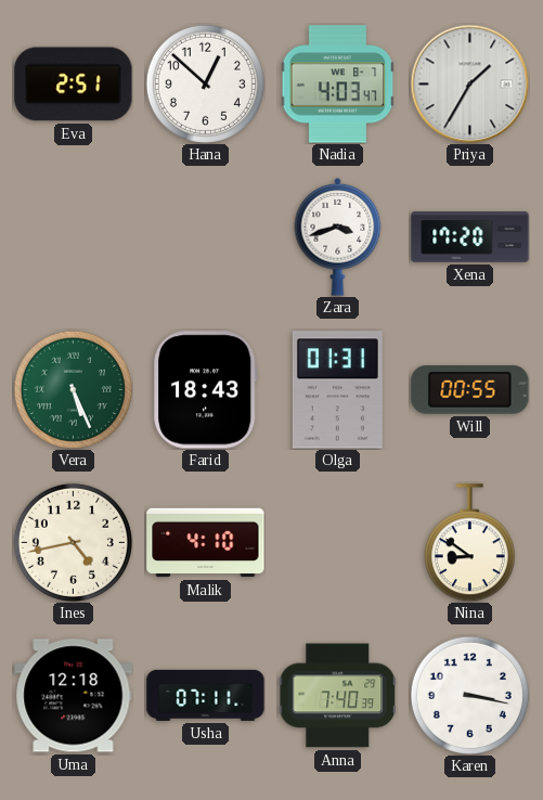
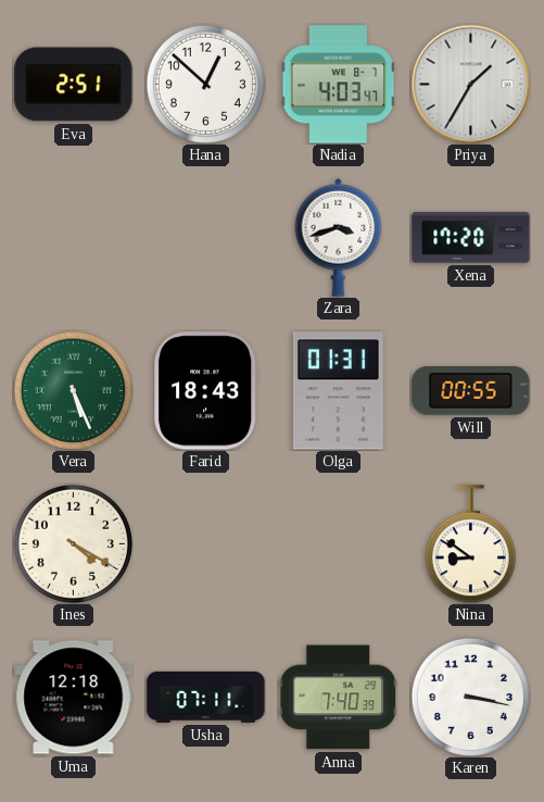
Ines: 4:43 -> 4:20
Malik: 4:10 -> none
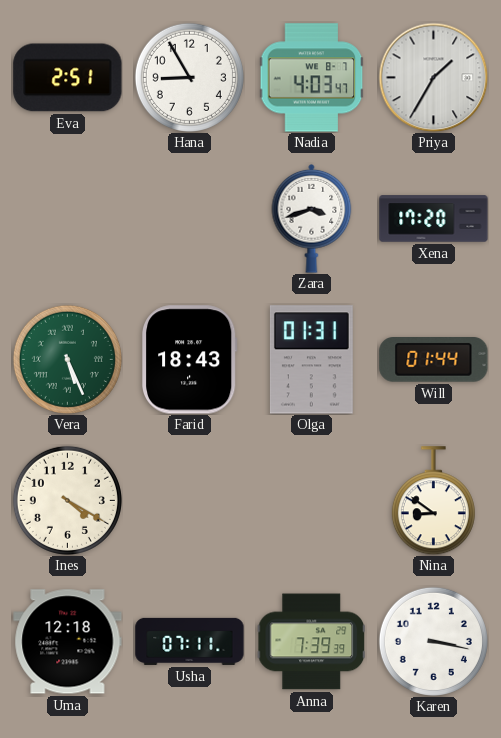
Hana: 12:52 -> 8:55
Will: 00:55 -> 01:44
Anna: 7:40 -> 7:39
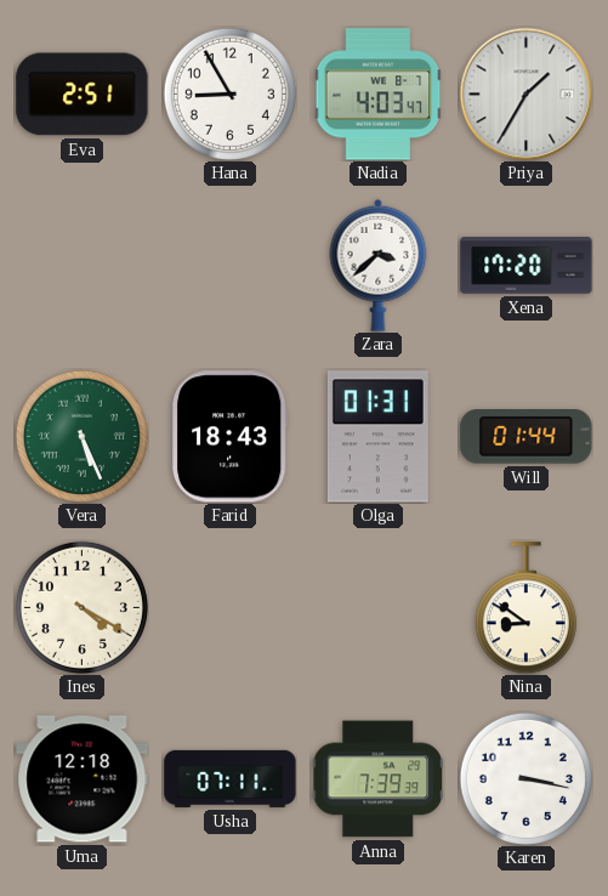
Zara: 3:42 -> 3:38
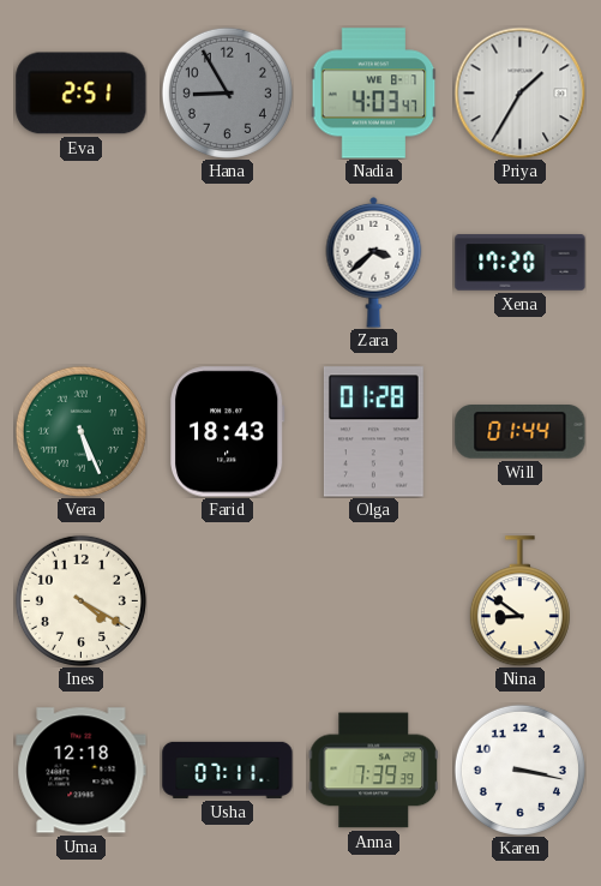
Hana dial: white -> grey
Olga: 01:31 -> 01:28
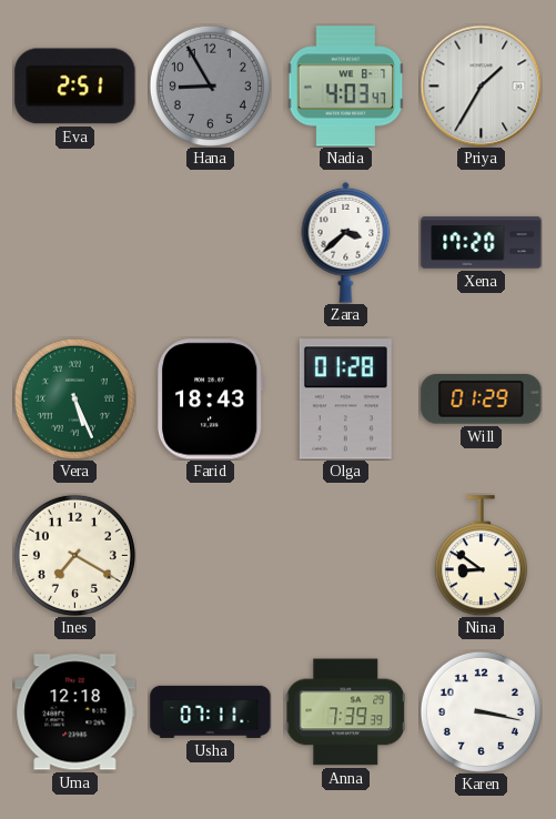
Will: 01:44 -> 01:29
Ines: 4:20 -> 7:20
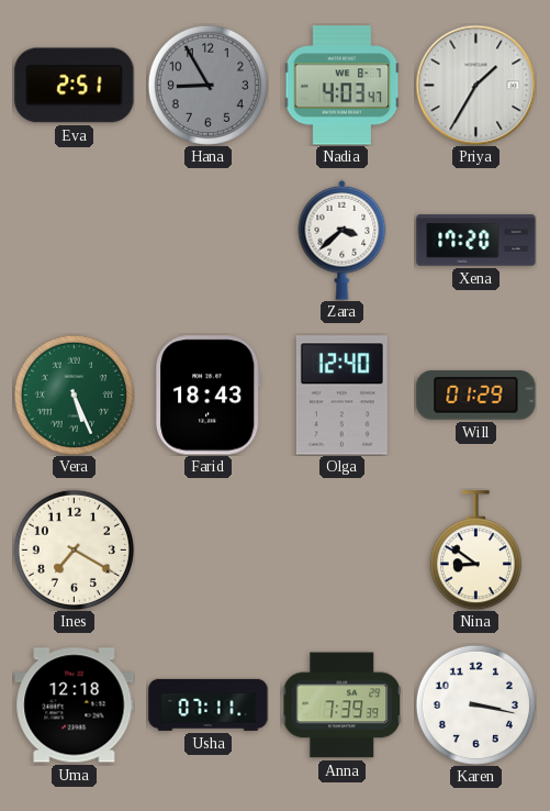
Olga: 01:28 -> 12:40
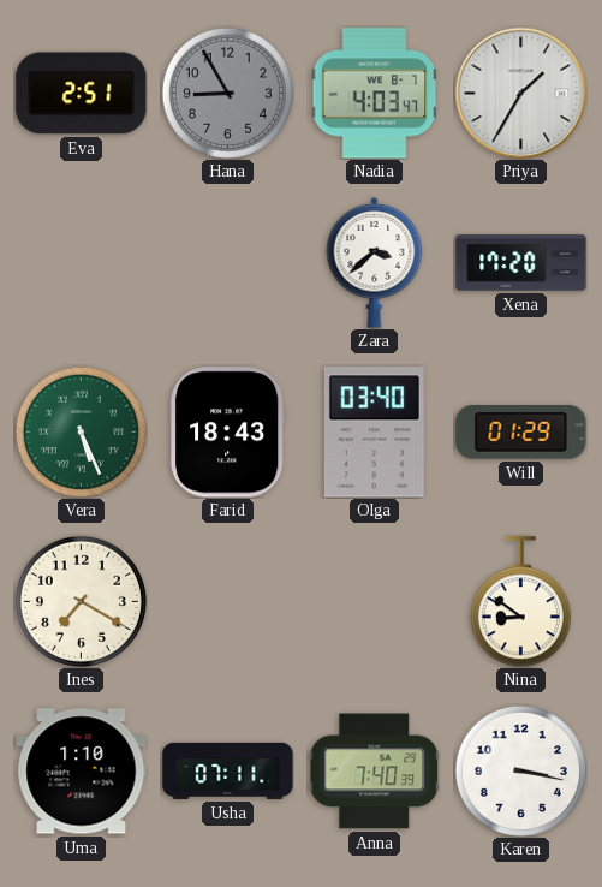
Olga: 12:40 -> 03:40
Uma: 12:18 -> 1:10
Anna: 7:39 -> 7:40
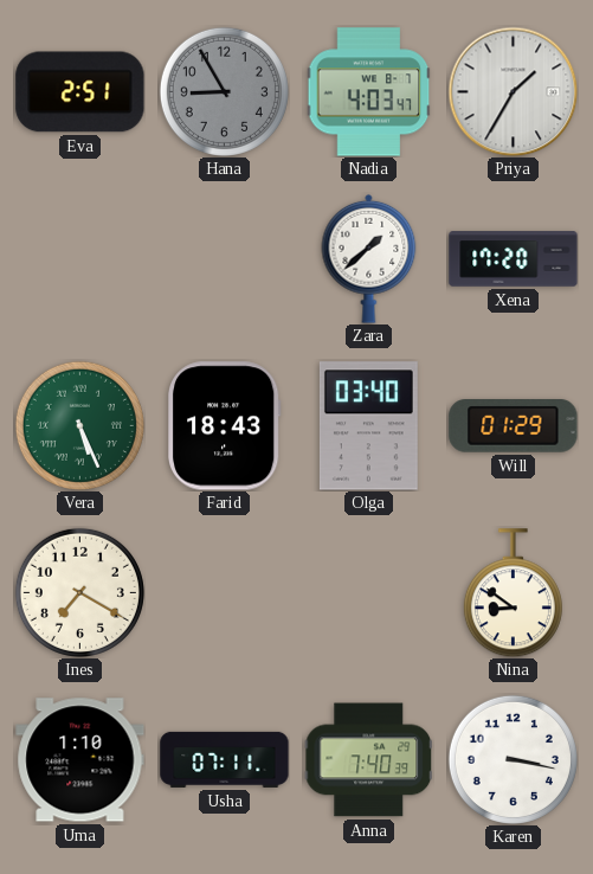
Zara: 3:38 -> 1:38
